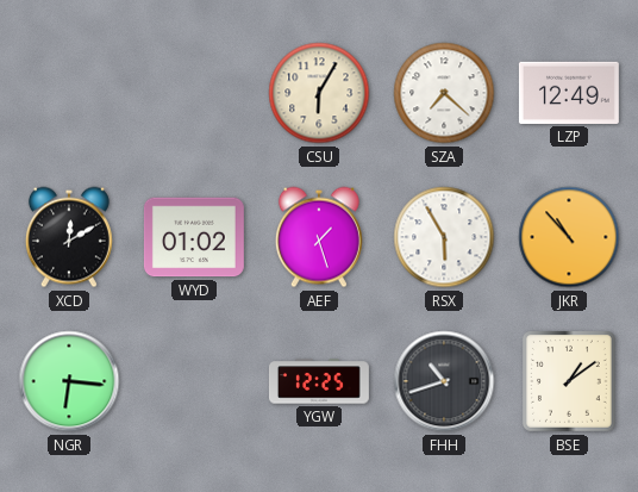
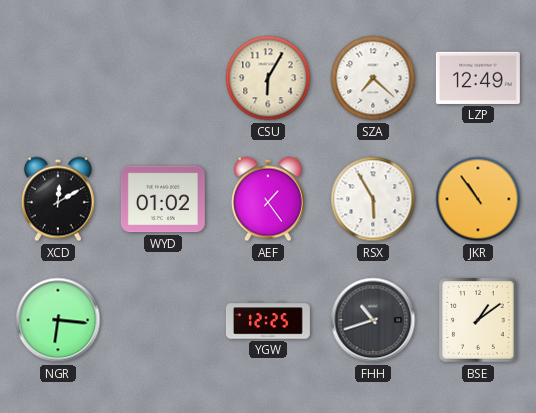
AEF: 1:27 -> 1:24
JKR: 10:53 -> 10:54
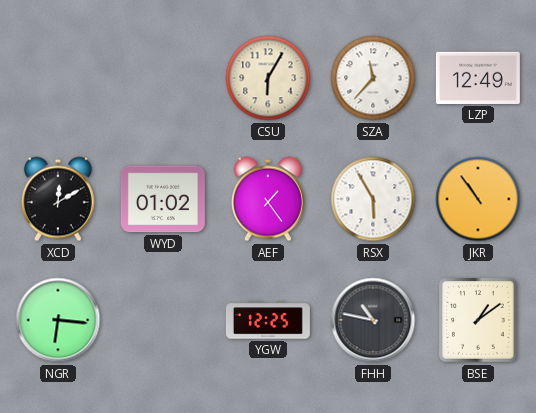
SZA: 7:22 -> 11:37
FHH: 10:42 -> 10:47
